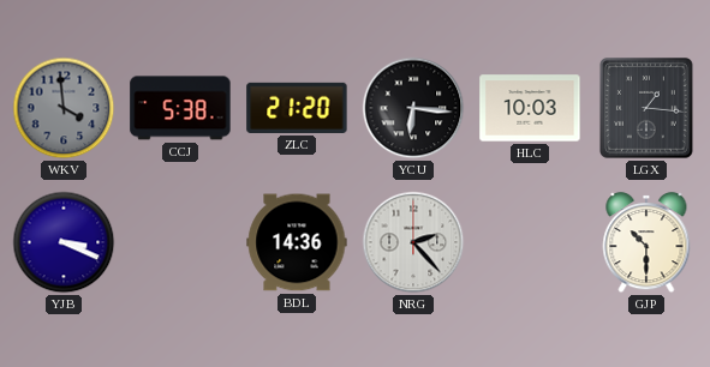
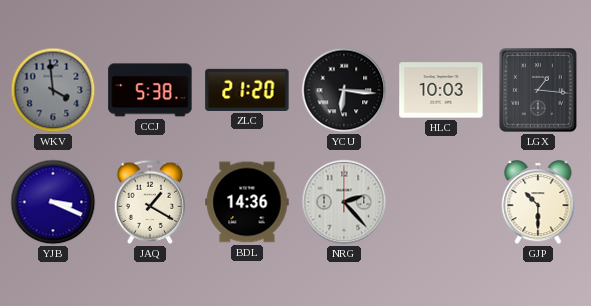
JAQ: none -> 1:20
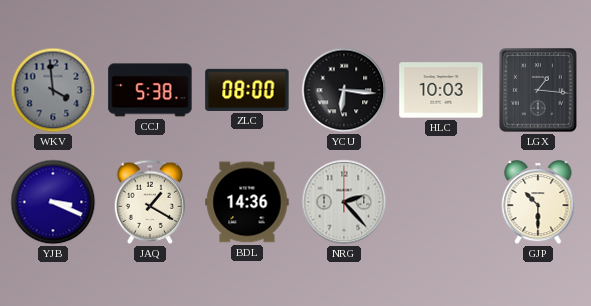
ZLC: 21:20 -> 08:00
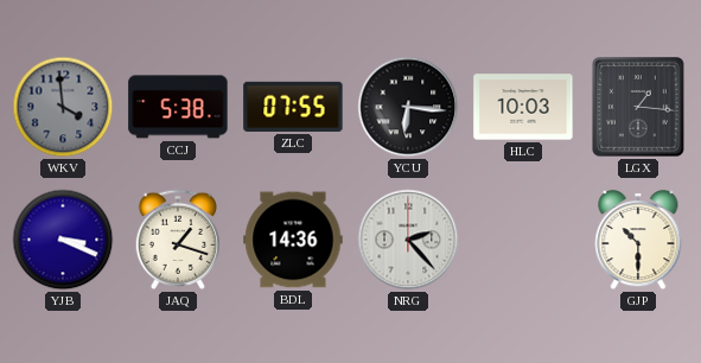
ZLC: 08:00 -> 07:55
JAQ: 1:20 -> 1:18
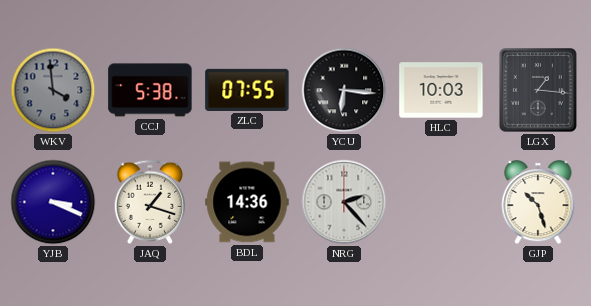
GJP: 10:30 -> 10:27
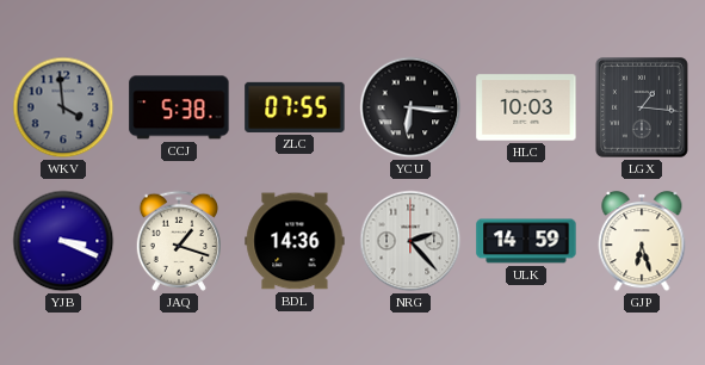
ULK: none -> 14:59
GJP: 10:27 -> 6:27
